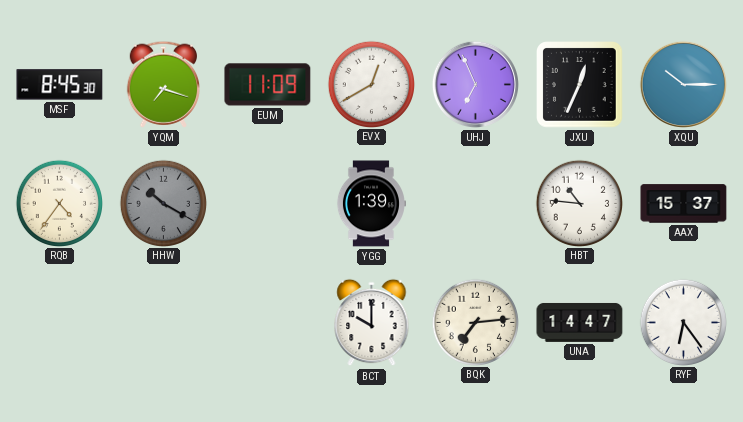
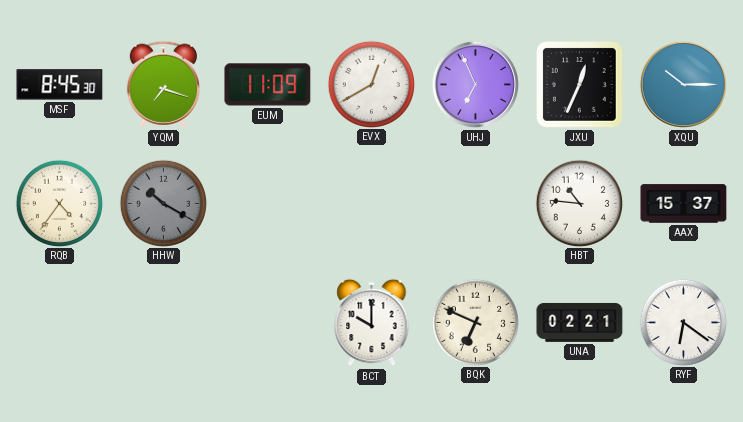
YGG: 1:39 -> none
BQK: 7:14 -> 6:49
UNA: 14:47 -> 02:21
RYF: 6:24 -> 6:21
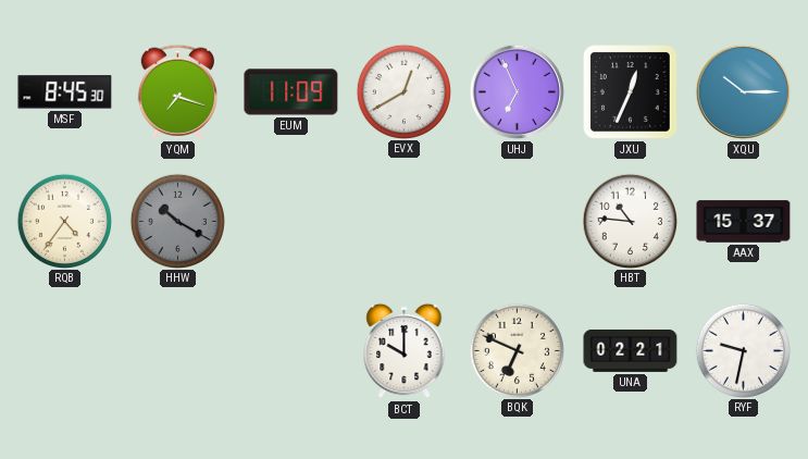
RYF: 6:21 -> 9:32
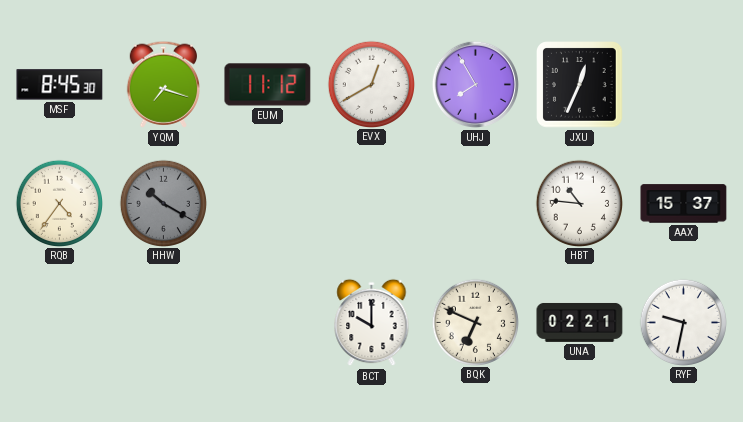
EUM: 11:09 -> 11:12
UHJ: 6:56 -> 7:55
XQU: 10:15 -> none
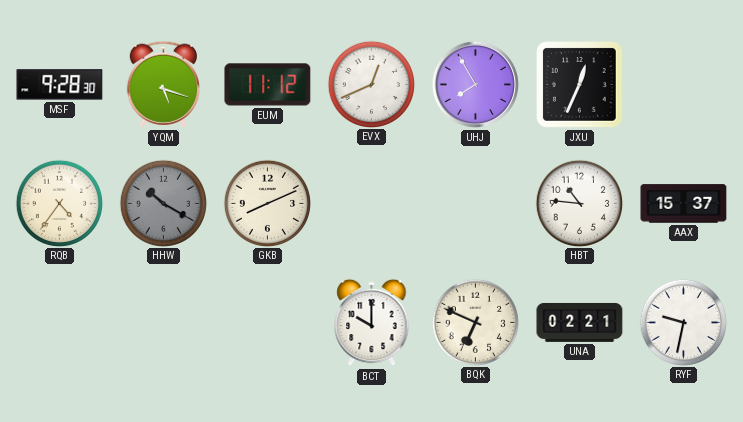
MSF: 8:45 -> 9:28
YQM: 7:18 -> 5:18
EVX: 12:40 -> 12:41
GKB: none -> 8:11
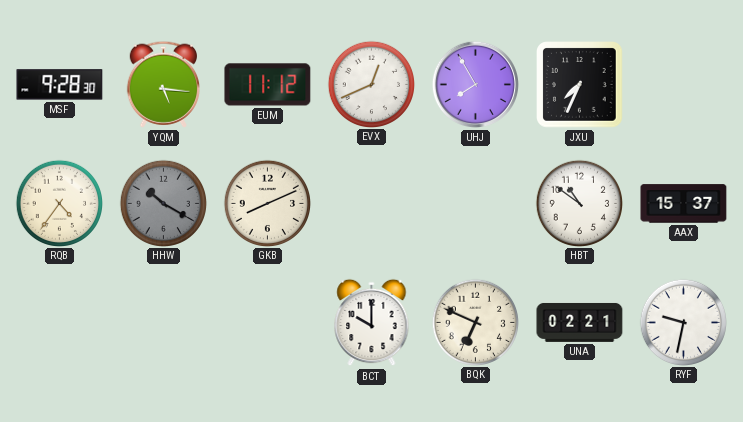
YQM: 5:18 -> 5:16
JXU: 12:34 -> 7:34
HBT: 10:46 -> 10:51
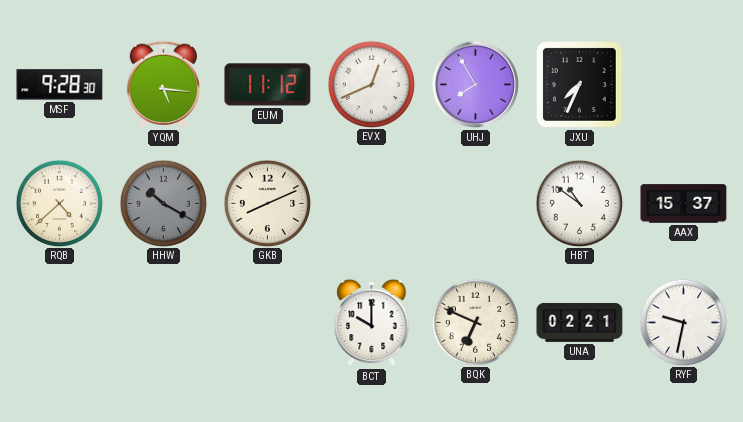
RQB: 4:36 -> 4:38
